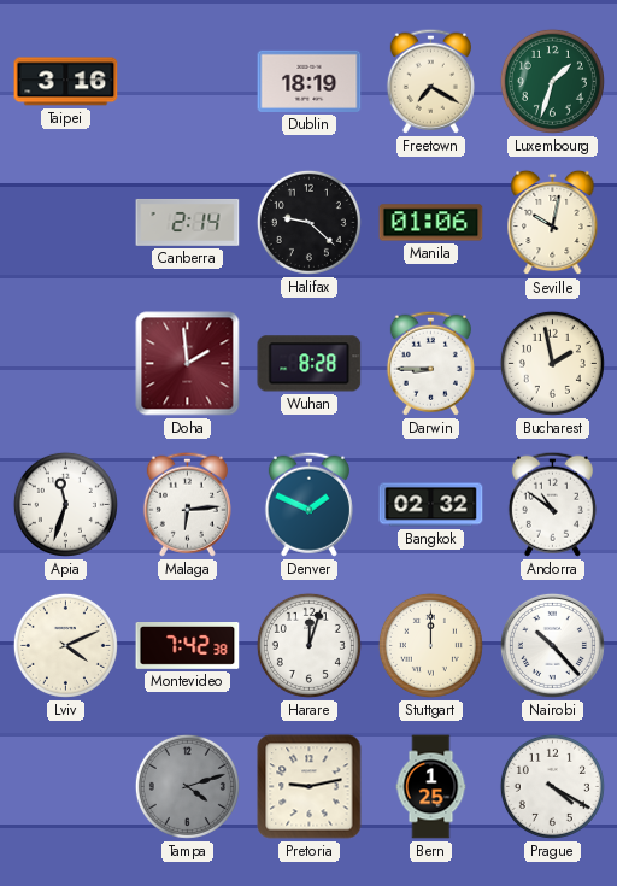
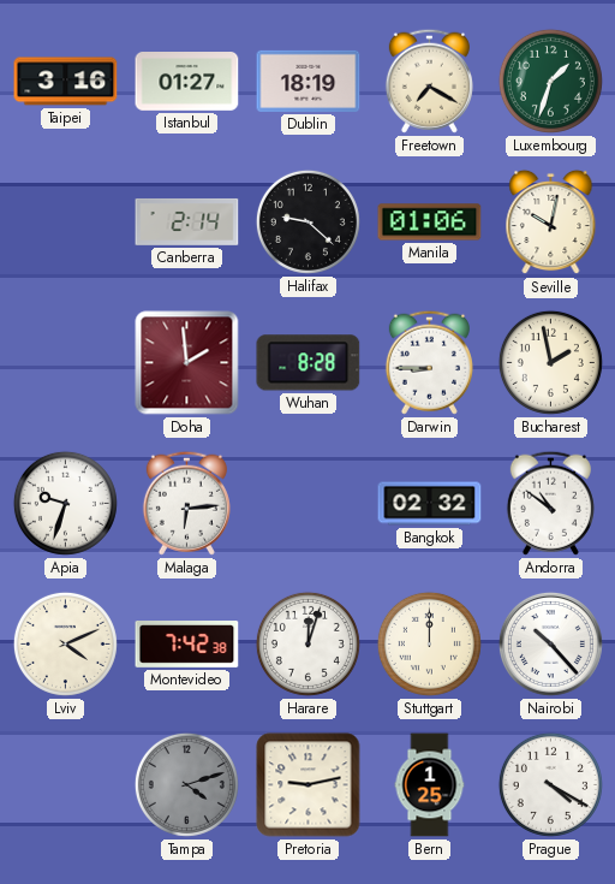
Istanbul: none -> 01:27
Apia: 11:33 -> 9:33
Denver: 1:49 -> none
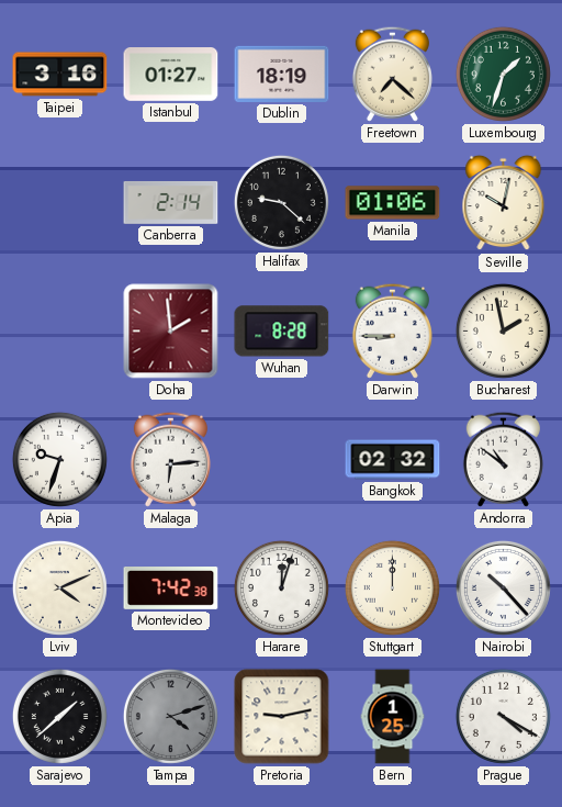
Freetown: 7:20 -> 7:22
Sarajevo: none -> 1:38
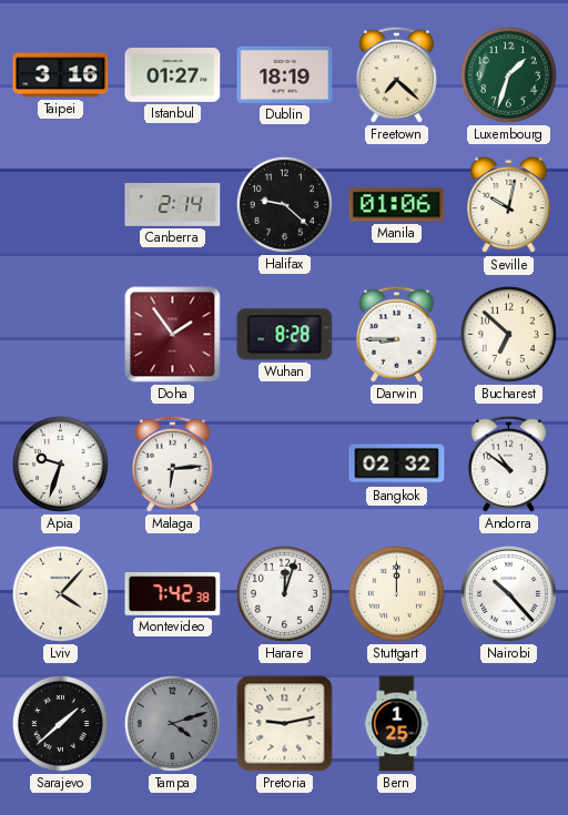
Doha: 1:59 -> 1:54
Bucharest: 1:58 -> 6:52
Lviv: 4:11 -> 4:07
Prague: 4:20 -> none
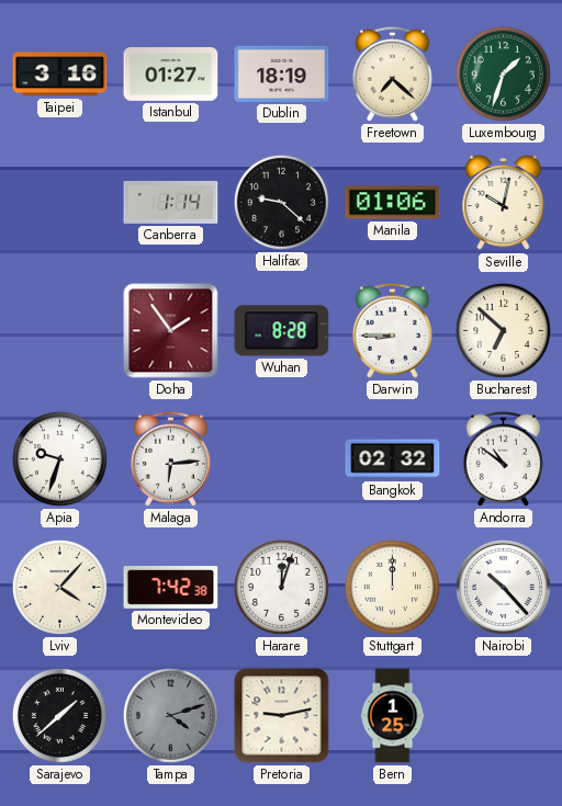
Canberra: 2:14 -> 1:14
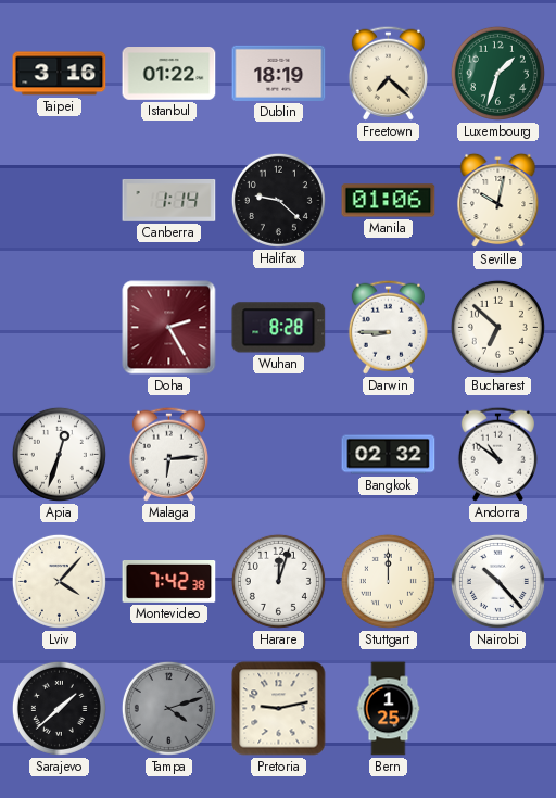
Istanbul: 01:27 -> 01:22
Doha: 1:54 -> 2:25
Apia: 9:33 -> 12:33
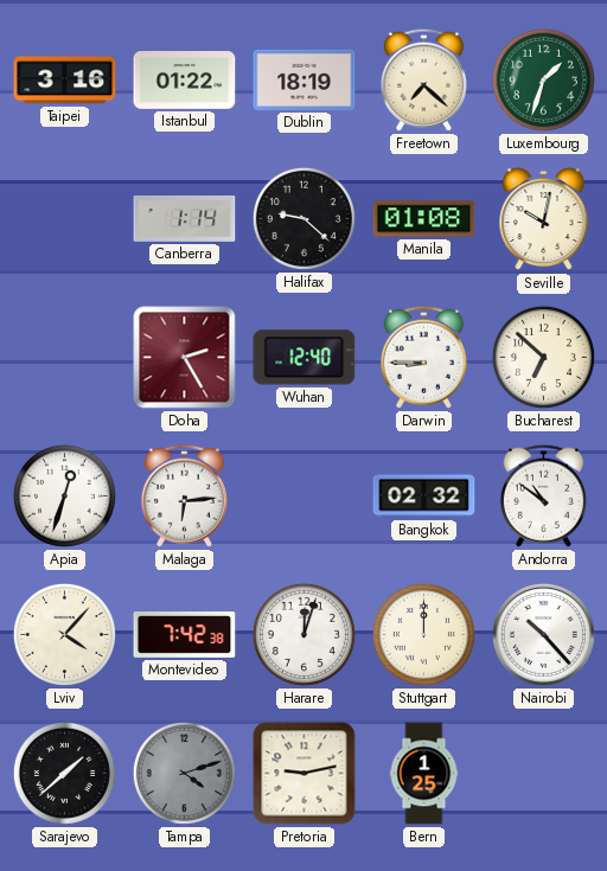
Manila: 01:06 -> 01:08
Wuhan: 8:28 -> 12:40
